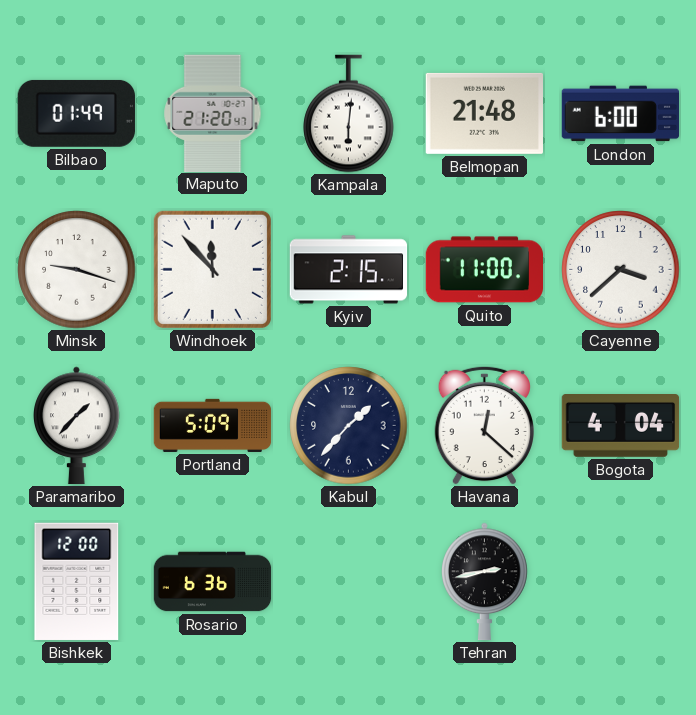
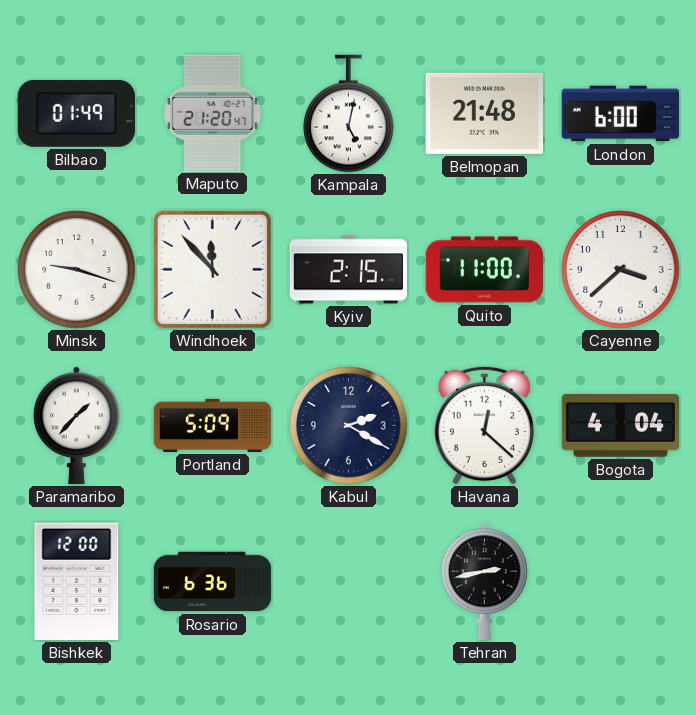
Kampala: 6:01 -> 5:02
Kabul: 1:37 -> 2:20
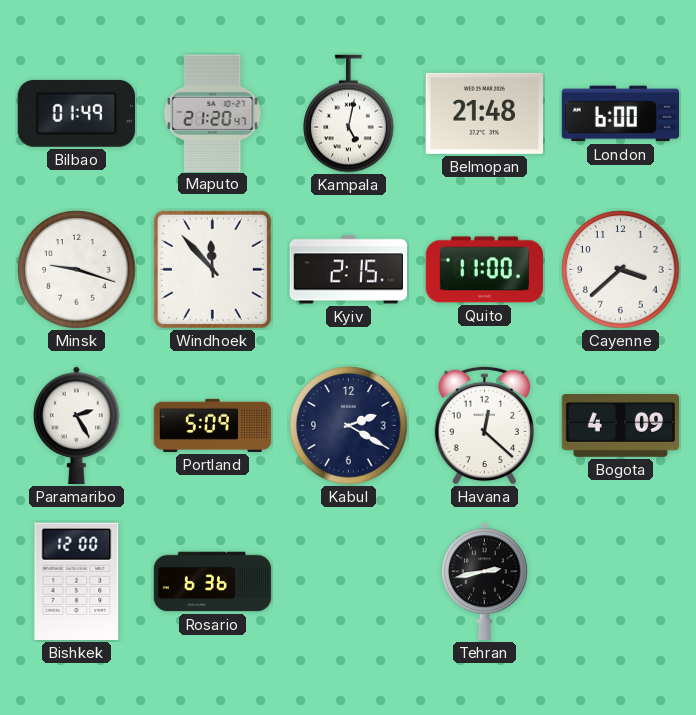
Paramaribo: 1:37 -> 2:25
Bogota: 4:04 -> 4:09
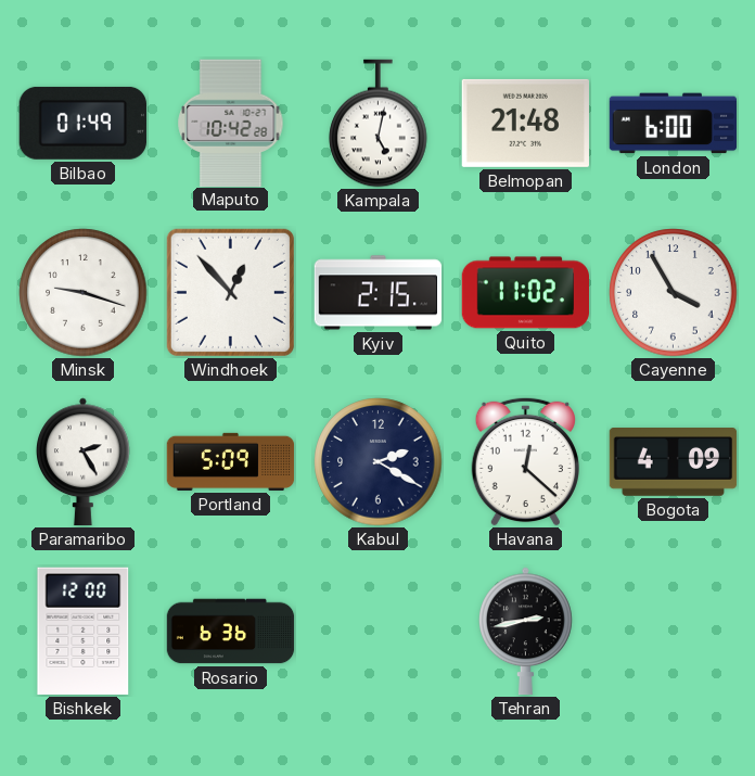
Maputo: 21:20 -> 10:42
Windhoek: 11:53 -> 12:53
Quito: 11:00 -> 11:02
Cayenne: 3:38 -> 3:55
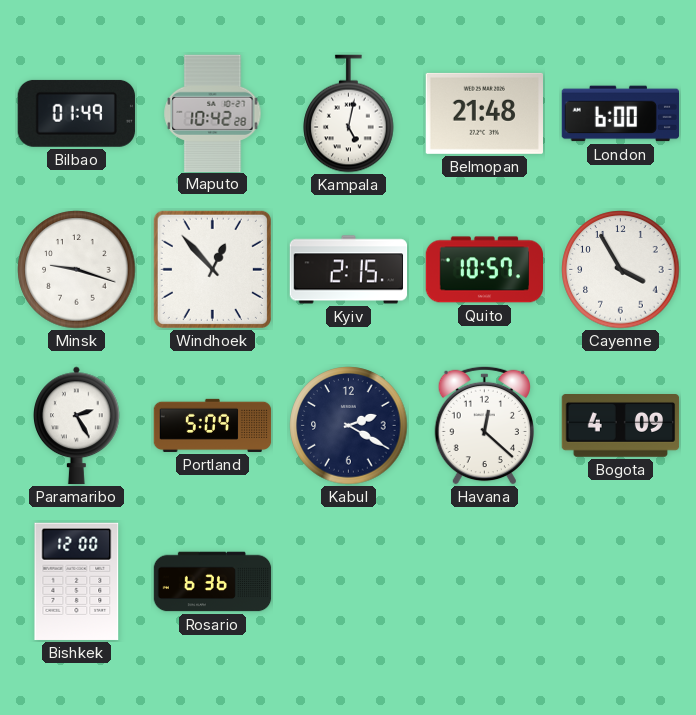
Quito: 11:02 -> 10:57
Tehran: 2:43 -> none
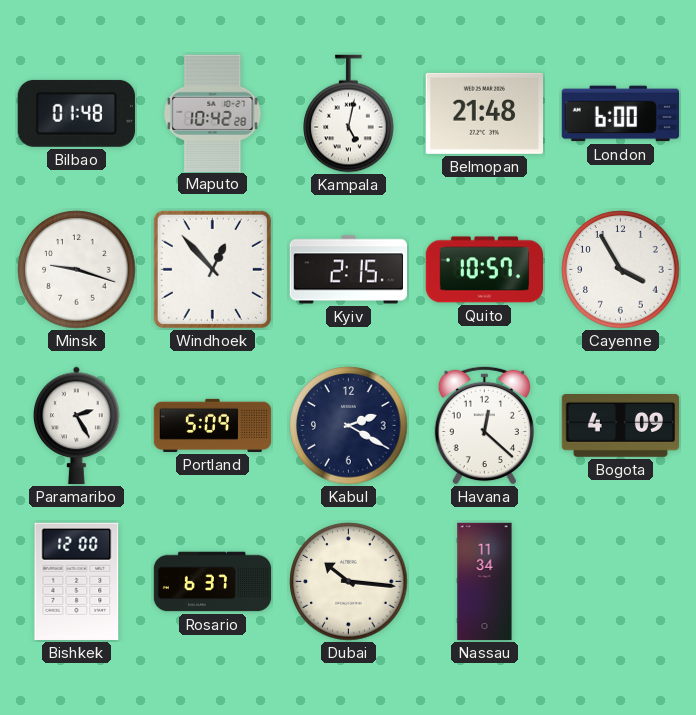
Bilbao: 01:49 -> 01:48
Rosario: 6:36 -> 6:37
Dubai: none -> 10:16
Nassau: none -> 11:34
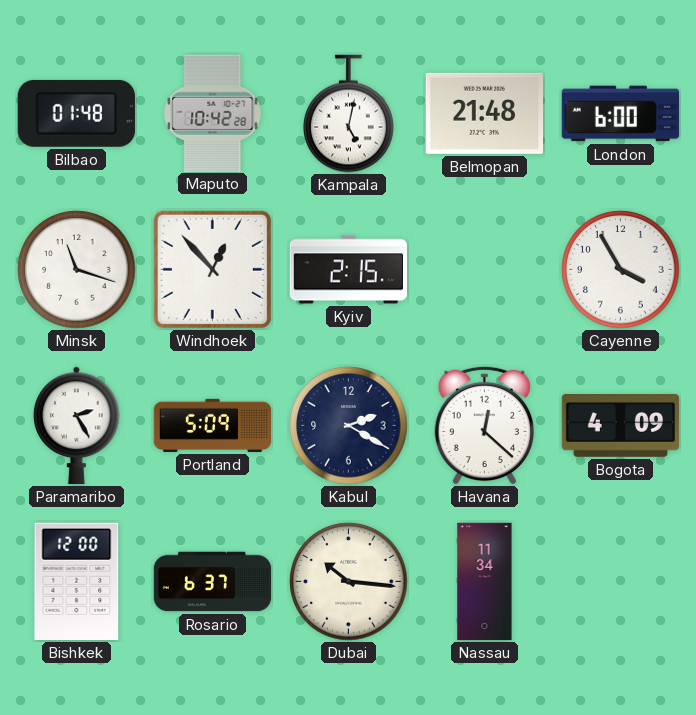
Minsk: 9:18 -> 11:18
Quito: 10:57 -> none
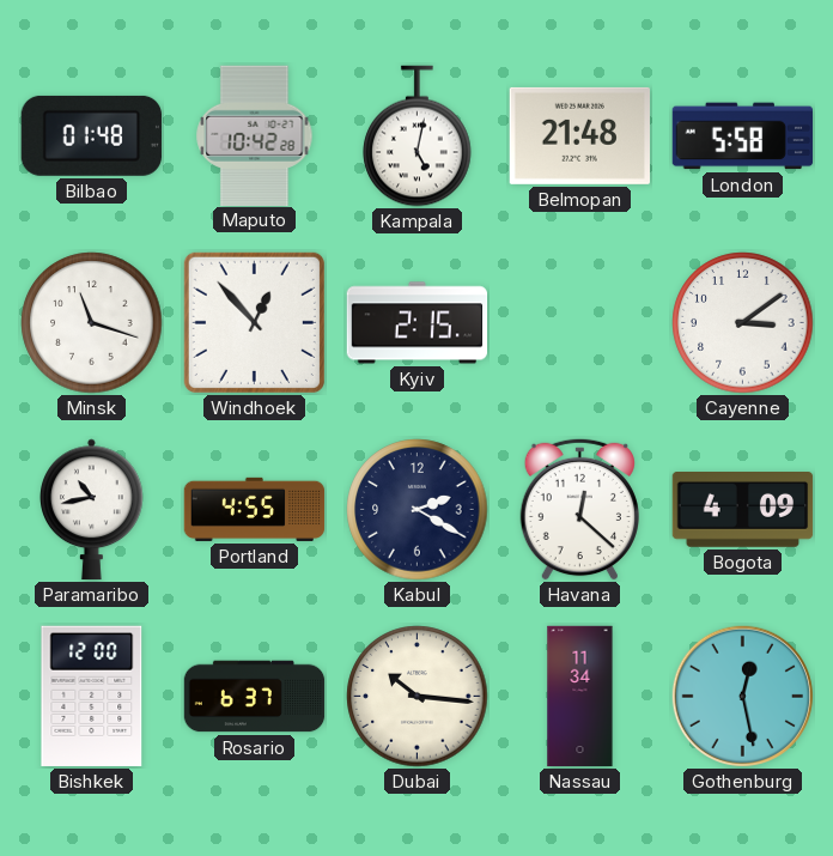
London: 6:00 -> 5:58
Cayenne: 3:55 -> 3:09
Paramaribo: 2:25 -> 10:43
Portland: 5:09 -> 4:55
Gothenburg: none -> 12:28
